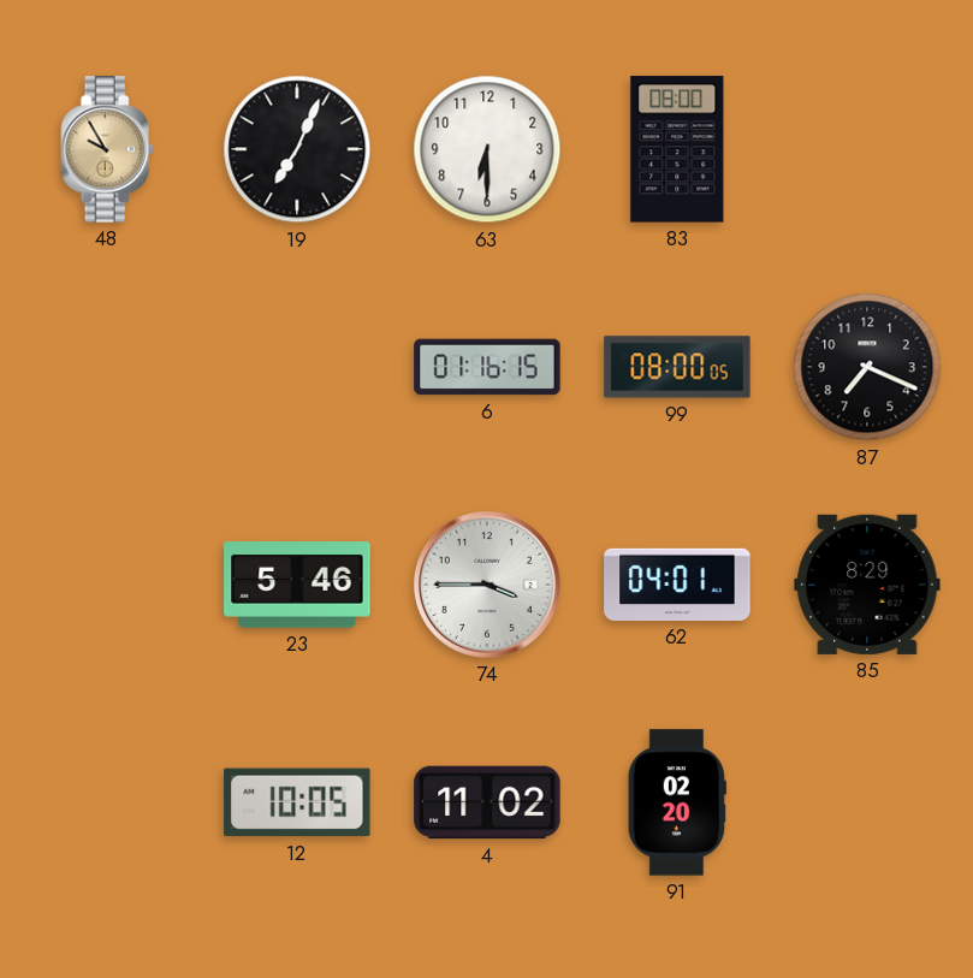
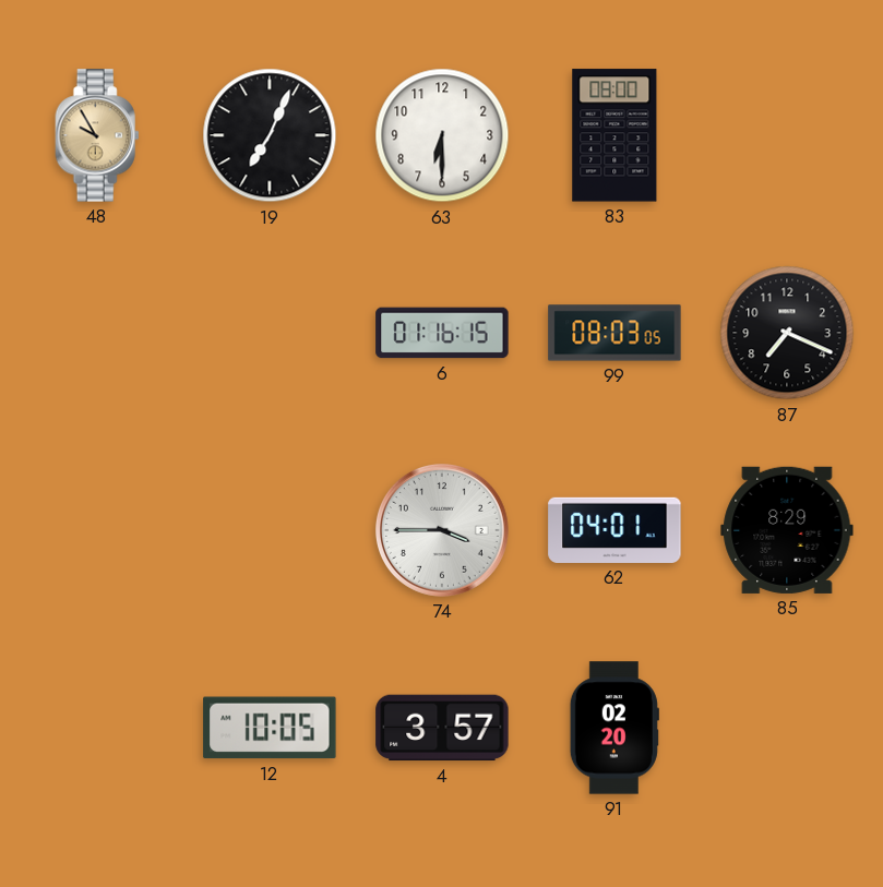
99: 08:00 -> 08:03
23: 5:46 -> none
4: 11:02 -> 3:57
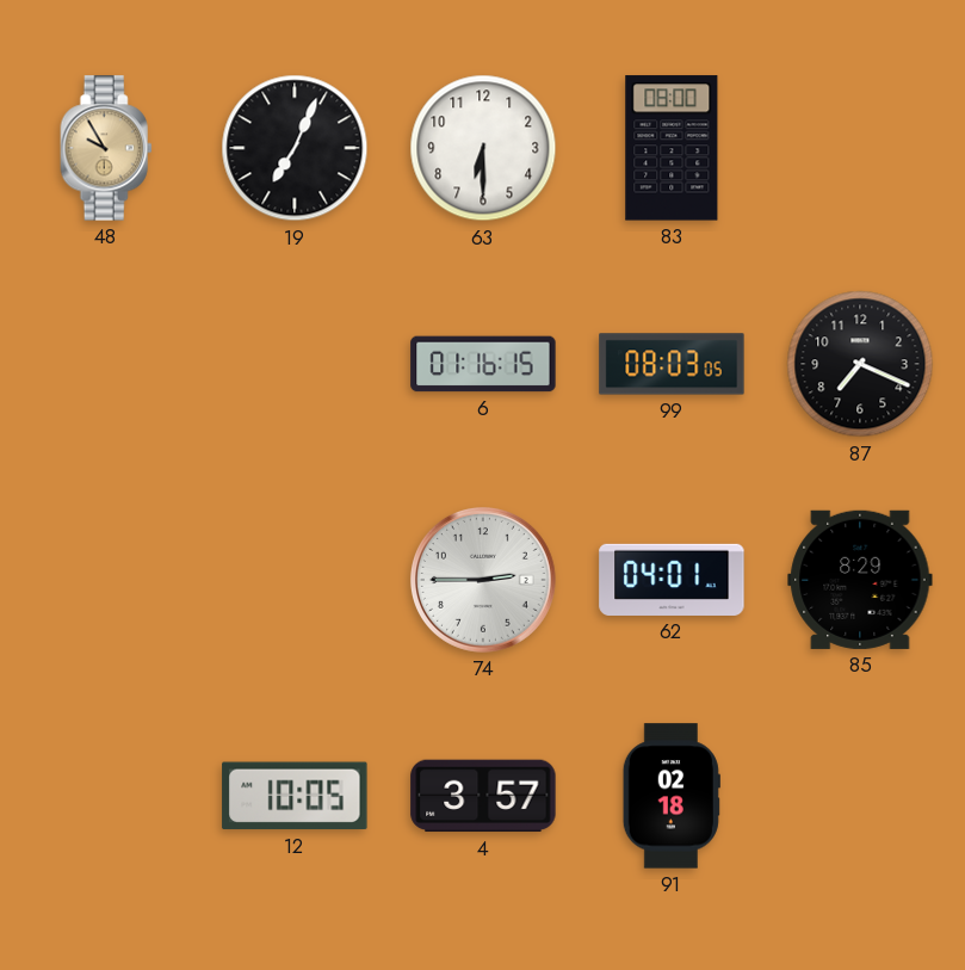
74: 3:45 -> 2:45
91: 02:20 -> 02:18
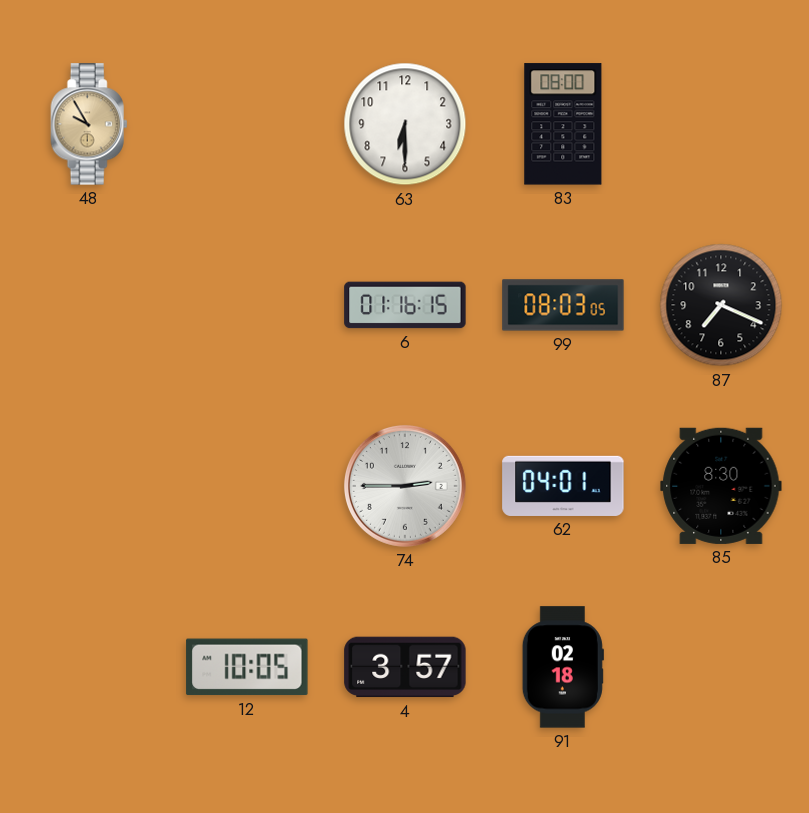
19: 7:04 -> none
85: 8:29 -> 8:30
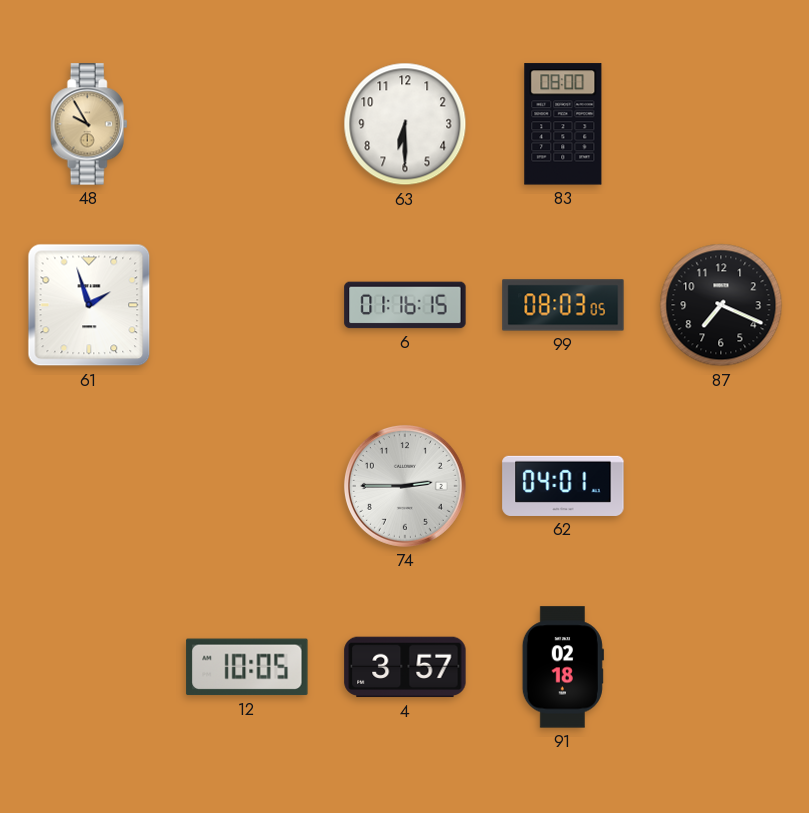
61: none -> 1:57
85: 8:30 -> none
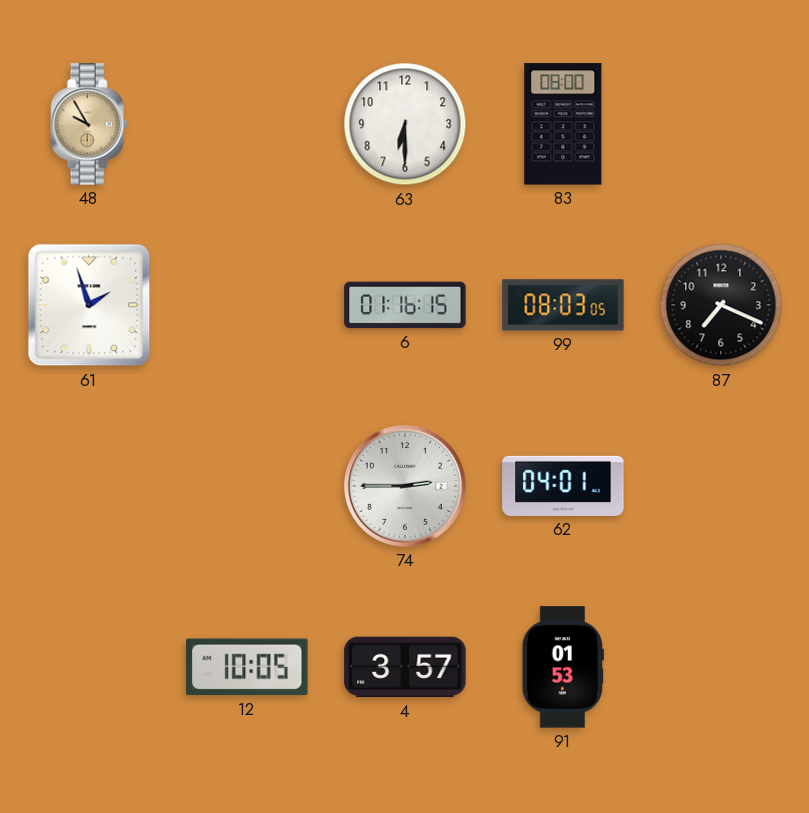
91: 02:18 -> 01:53
